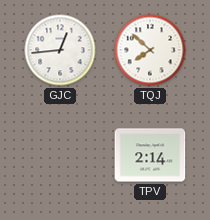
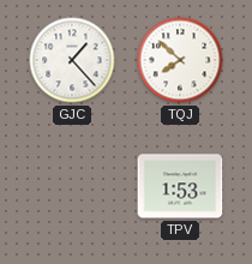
GJC: 12:44 -> 1:23
TPV: 2:14 -> 1:53
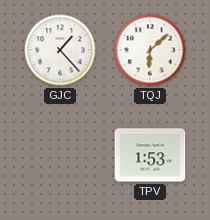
TQJ: 7:52 -> 6:08
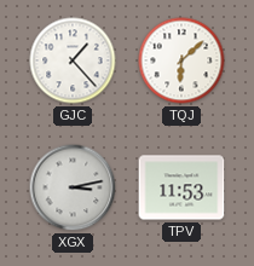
XGX: none -> 3:13
TPV: 1:53 -> 11:53
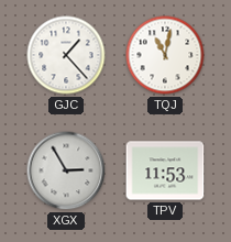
TQJ: 6:08 -> 11:02
XGX: 3:13 -> 2:55
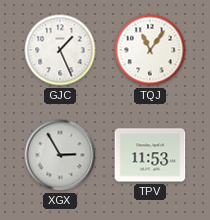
GJC: 1:23 -> 1:26
TQJ: 11:02 -> 11:06
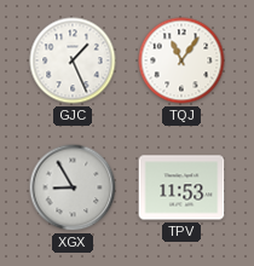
XGX: 2:55 -> 8:55
